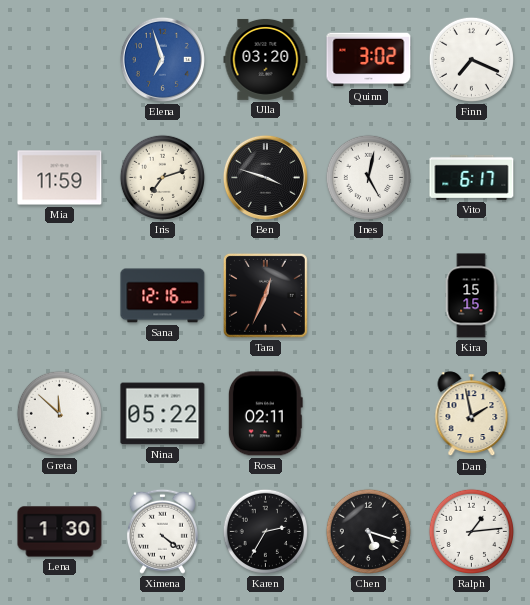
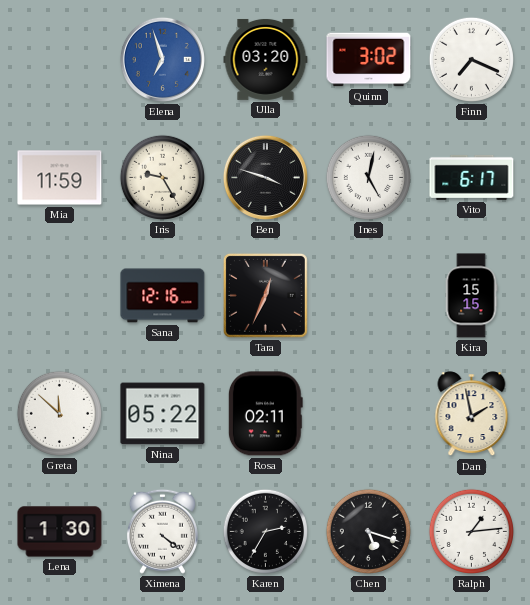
Iris: 7:12 -> 9:25
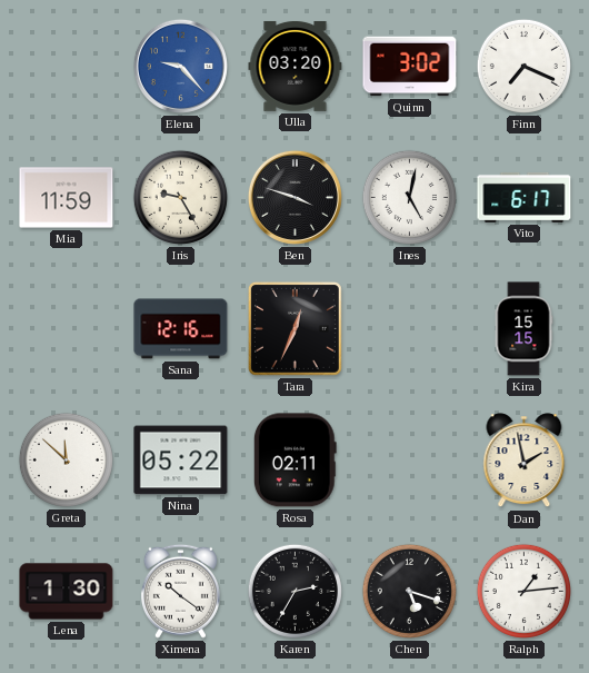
Elena: 6:57 -> 9:23
Ximena: 4:21 -> 10:21
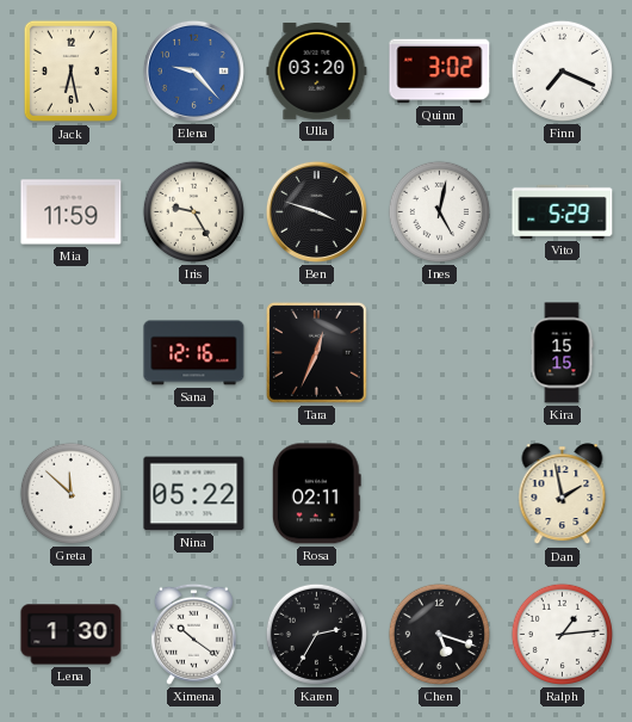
Jack: none -> 6:28
Vito: 6:17 -> 5:29
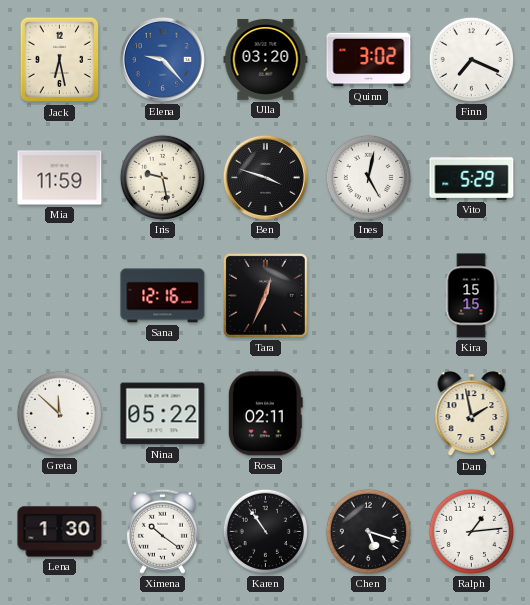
Iris: 9:25 -> 9:28
Karen: 2:35 -> 10:54
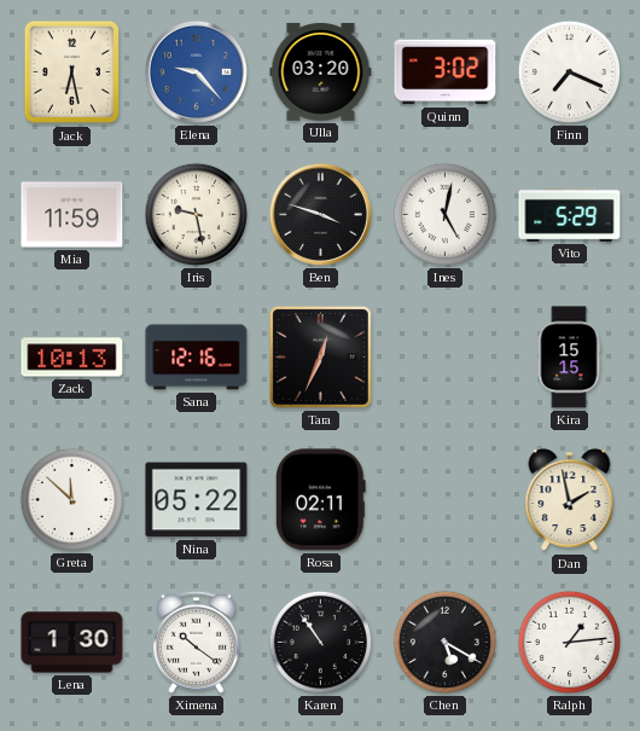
Zack: none -> 10:13
Chen: 5:18 -> 5:20
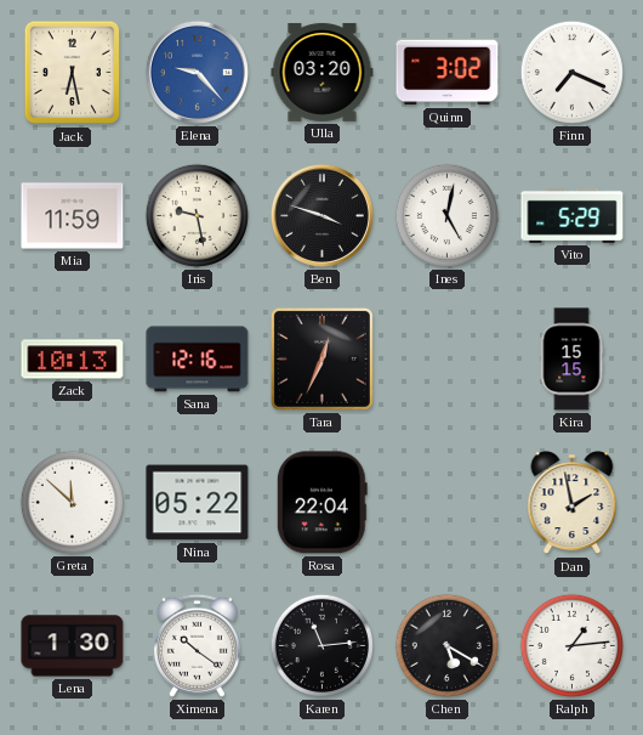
Rosa: 02:11 -> 22:04
Karen: 10:54 -> 11:14
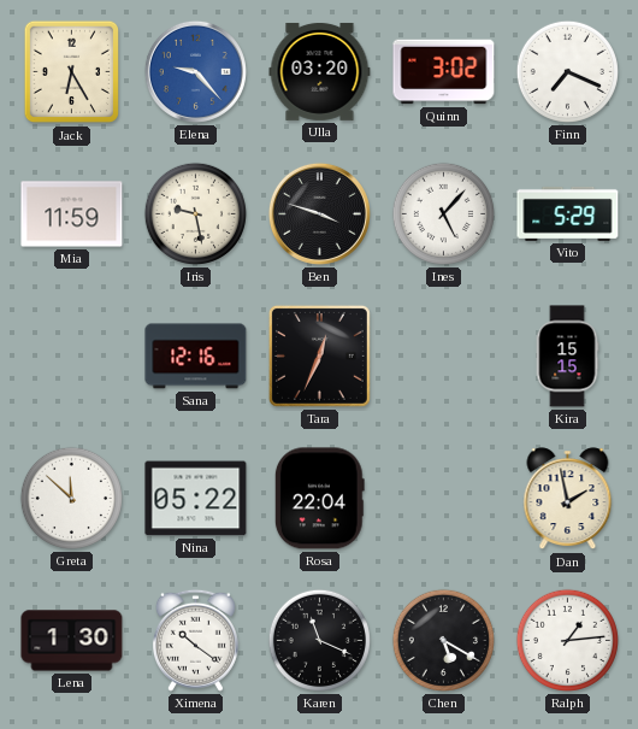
Jack: 6:28 -> 6:25
Ines: 5:02 -> 5:07
Zack: 10:13 -> none
Karen: 11:14 -> 11:19
